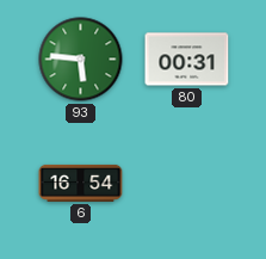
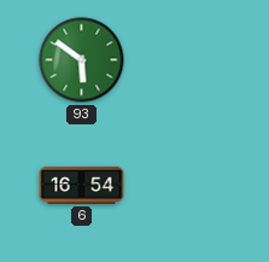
93: 5:46 -> 5:51
80: 00:31 -> none
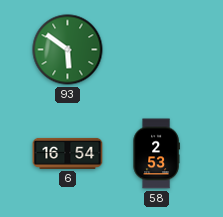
58: none -> 2:53
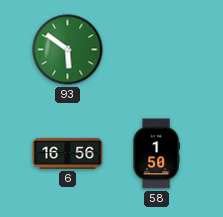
6: 16:54 -> 16:56
58: 2:53 -> 1:50
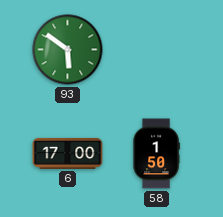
6: 16:56 -> 17:00
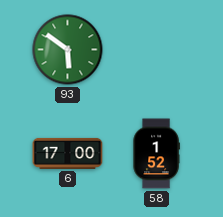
58: 1:50 -> 1:52
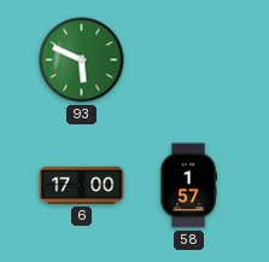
93: 5:51 -> 5:49
58: 1:52 -> 1:57
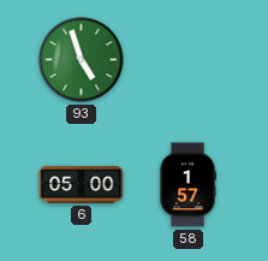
93: 5:49 -> 4:57
6: 17:00 -> 05:00
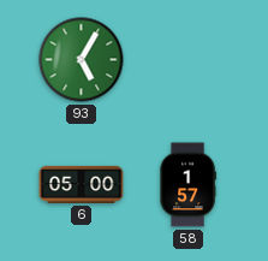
93: 4:57 -> 5:05
